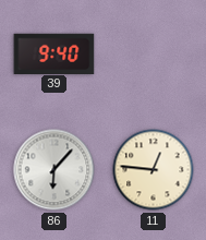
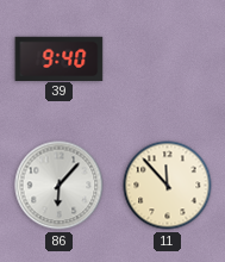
11: 12:46 -> 11:53
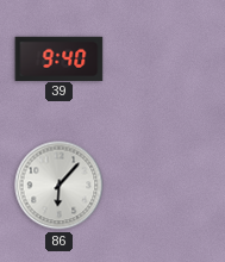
11: 11:53 -> none
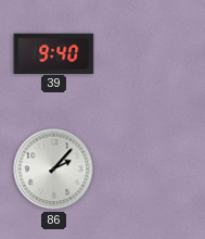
86: 6:07 -> 2:07
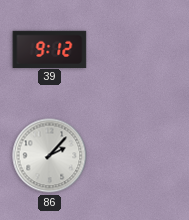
39: 9:40 -> 9:12
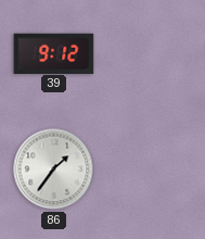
86: 2:07 -> 1:36
